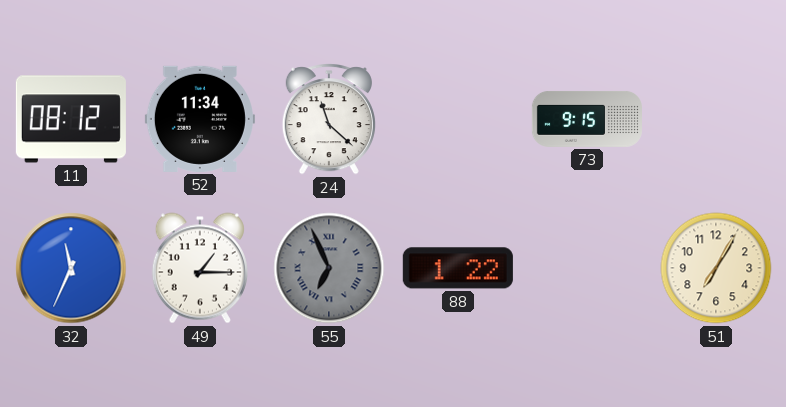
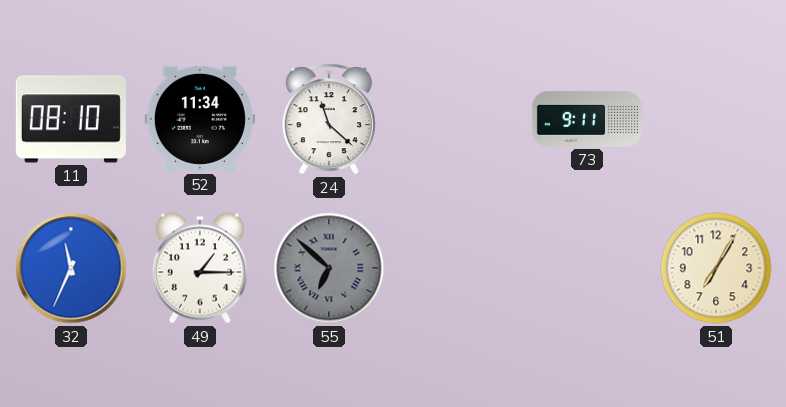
11: 08:12 -> 08:10
73: 9:15 -> 9:11
55: 6:56 -> 6:52
88: 1:22 -> none
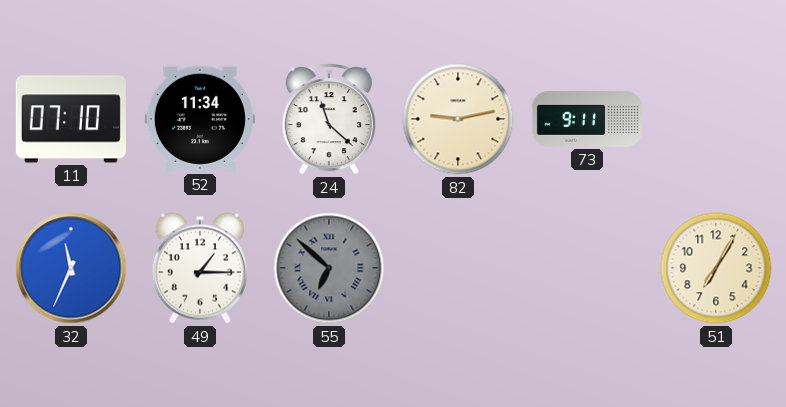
11: 08:10 -> 07:10
82: none -> 9:13
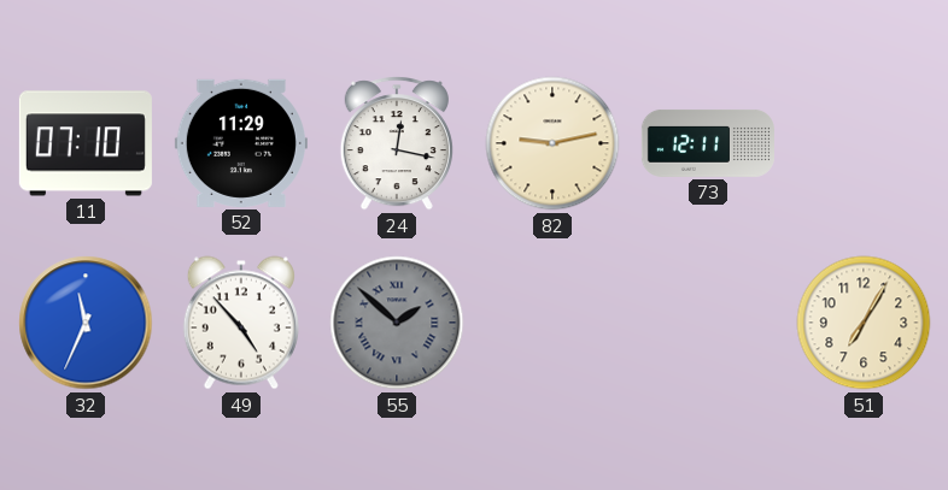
52: 11:34 -> 11:29
24: 11:22 -> 12:17
73: 9:11 -> 12:11
49: 1:15 -> 4:53
55: 6:52 -> 1:52
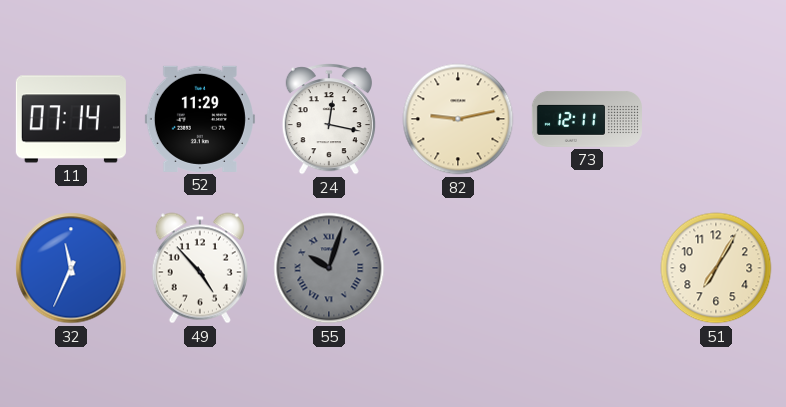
11: 07:10 -> 07:14
55: 1:52 -> 10:03
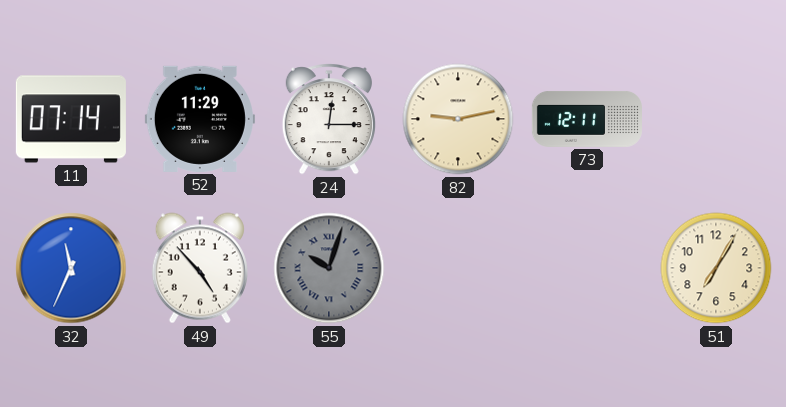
24: 12:17 -> 12:15
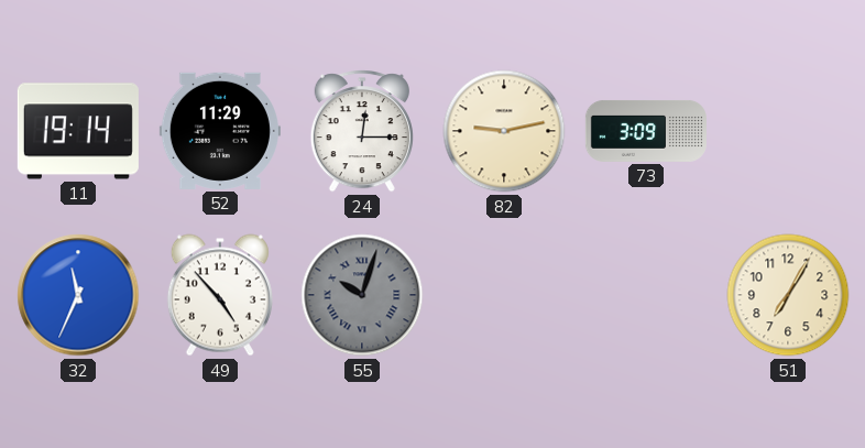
11: 07:14 -> 19:14
73: 12:11 -> 3:09
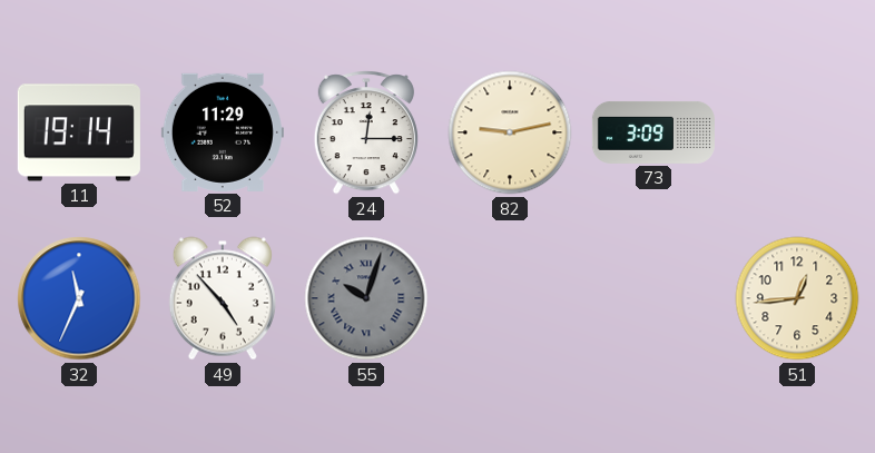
51: 7:05 -> 12:44
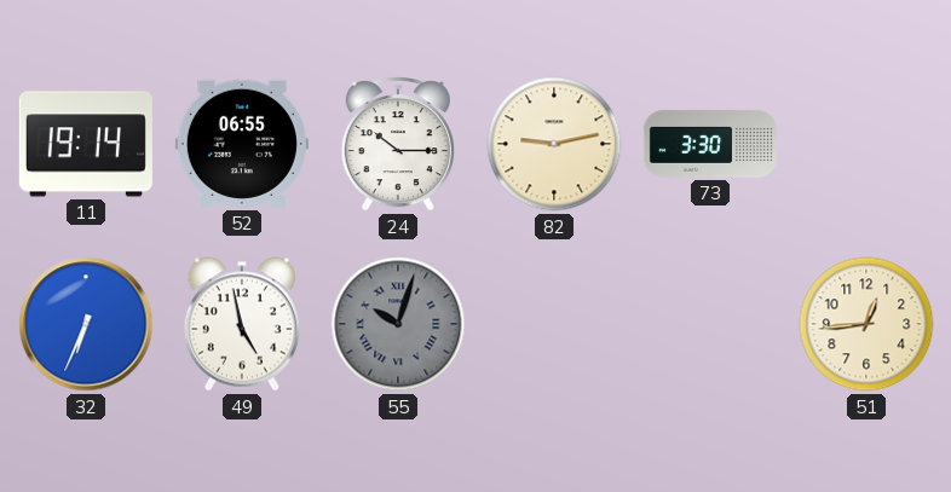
52: 11:29 -> 06:55
24: 12:15 -> 10:15
73: 3:09 -> 3:30
32: 11:34 -> 6:34
49: 4:53 -> 4:58
